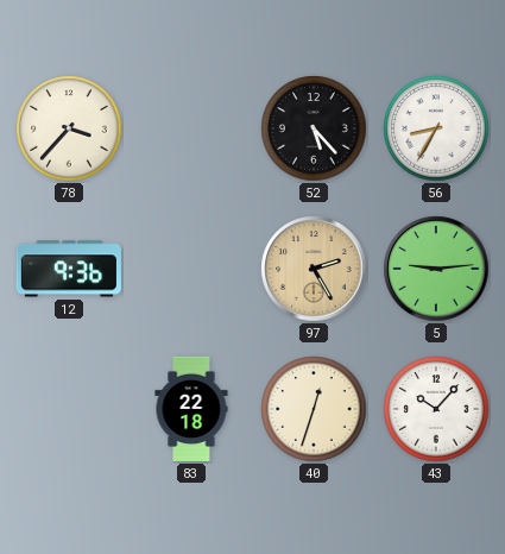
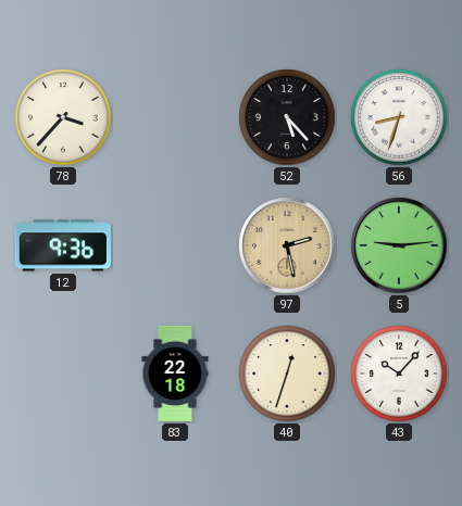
56: 8:35 -> 8:33
97: 2:25 -> 2:28
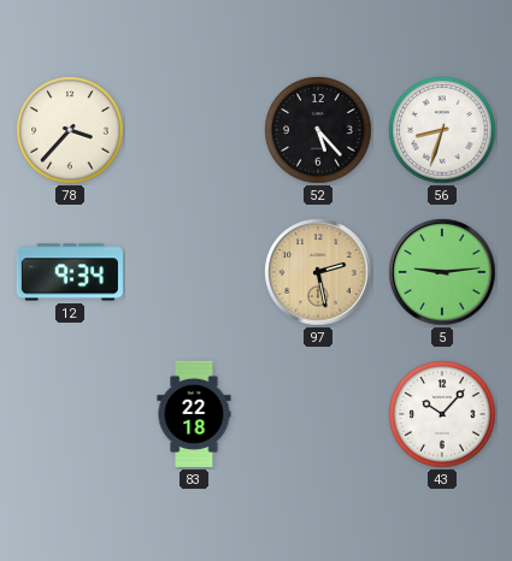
12: 9:36 -> 9:34
40: 12:33 -> none
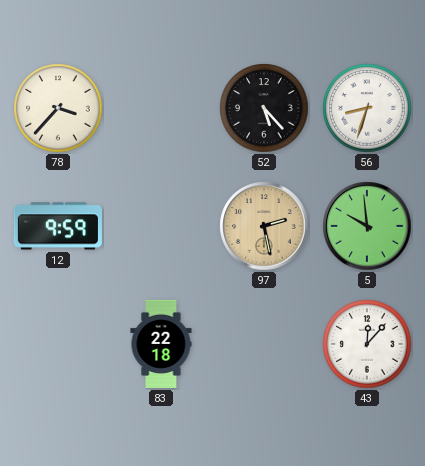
12: 9:34 -> 9:59
5: 9:14 -> 9:59
43: 10:07 -> 12:07
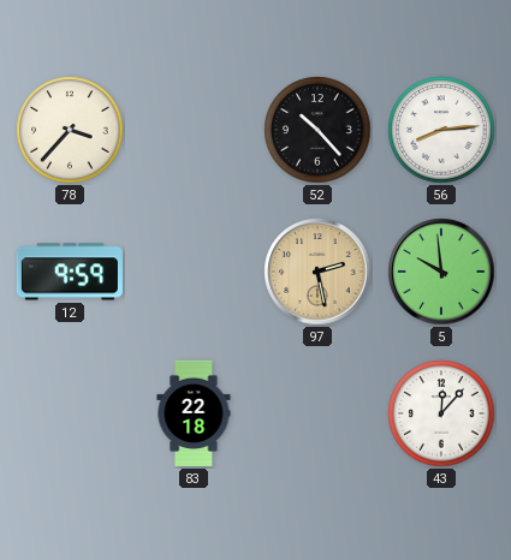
52: 5:23 -> 10:23
56: 8:33 -> 8:14
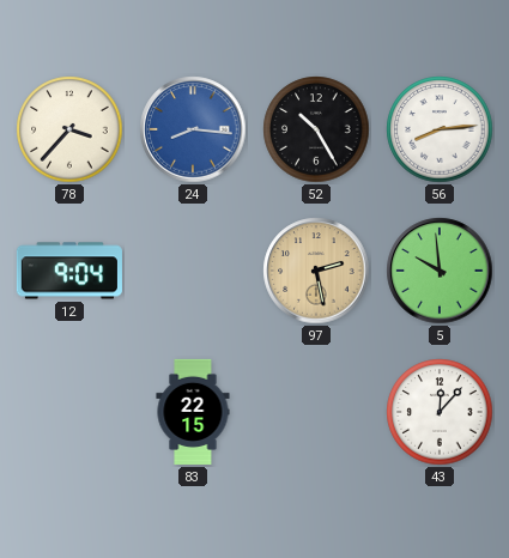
24: none -> 8:16
52: 10:23 -> 10:25
12: 9:59 -> 9:04
83: 22:18 -> 22:15
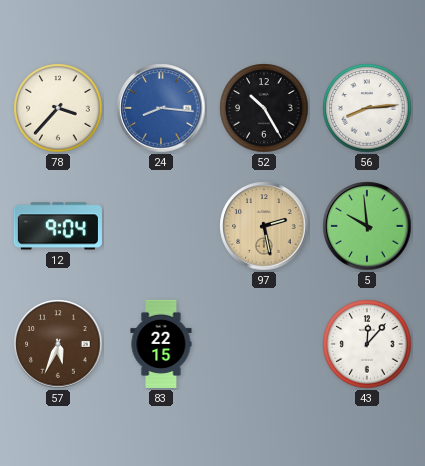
57: none -> 5:34
